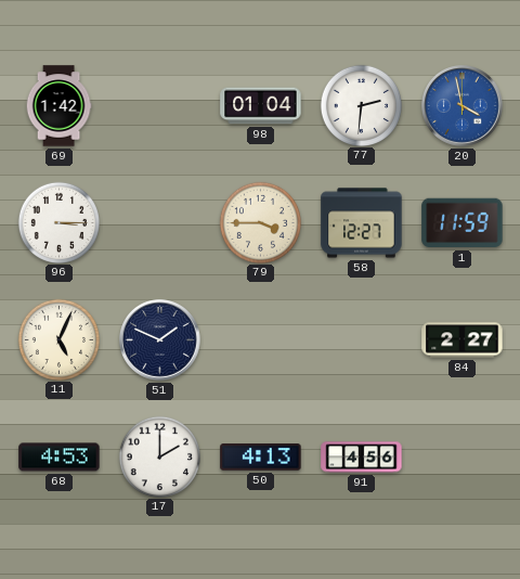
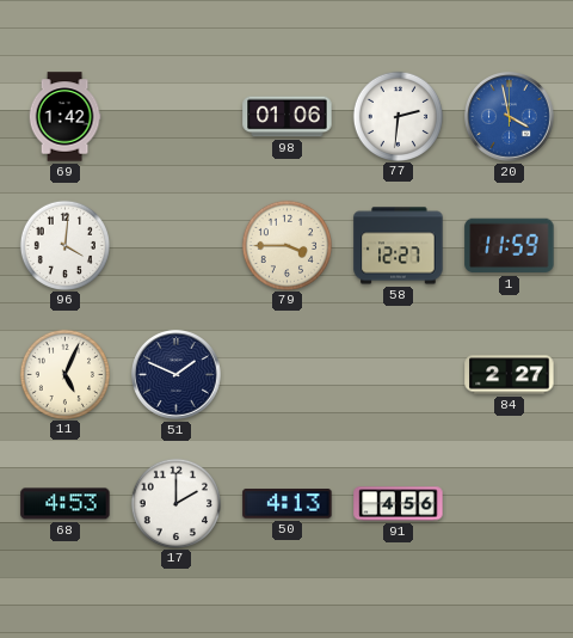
98: 01:04 -> 01:06
96: 3:15 -> 4:01
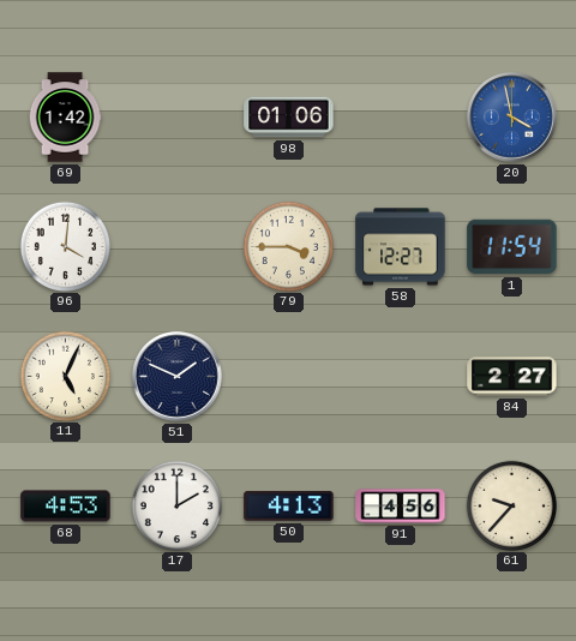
77: 2:31 -> none
1: 11:59 -> 11:54
61: none -> 9:37
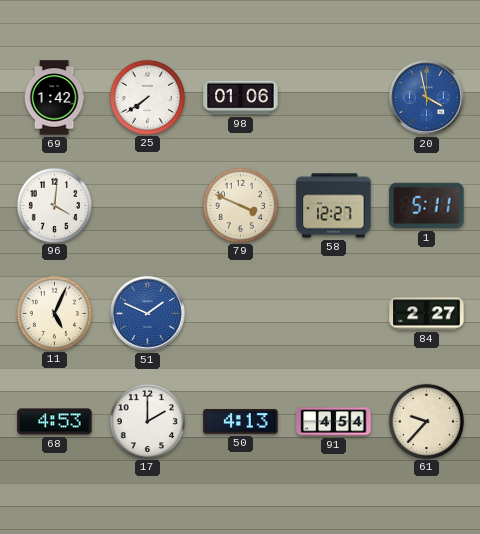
25: none -> 7:39
79: 3:45 -> 3:49
1: 11:54 -> 5:11
51 dial: navy -> blue
91: 4:56 -> 4:54
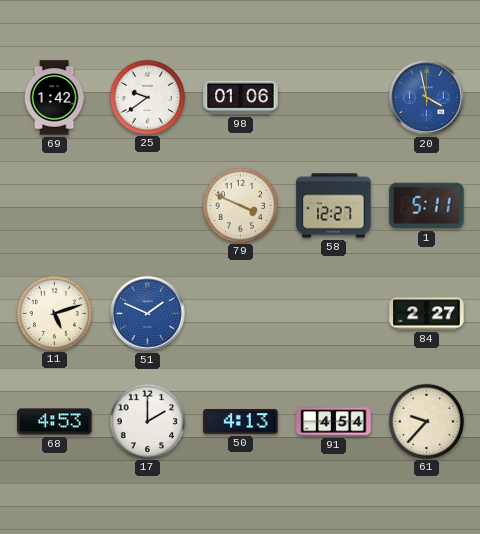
25: 7:39 -> 9:39
96: 4:01 -> none
11: 5:04 -> 5:12
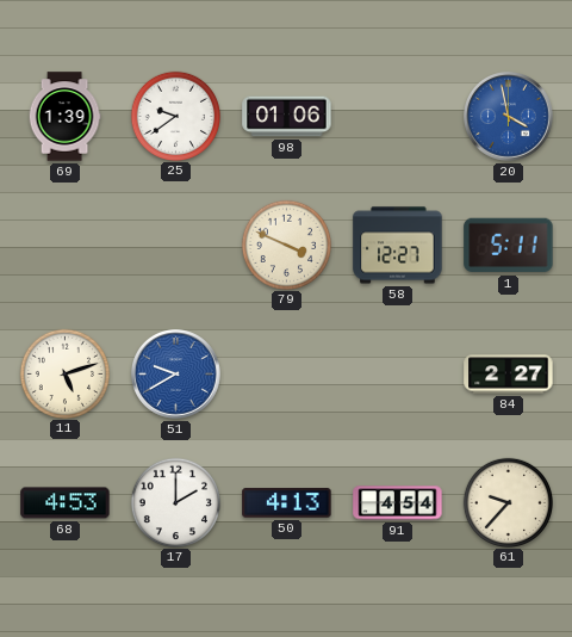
69: 1:42 -> 1:39
51: 1:49 -> 9:40
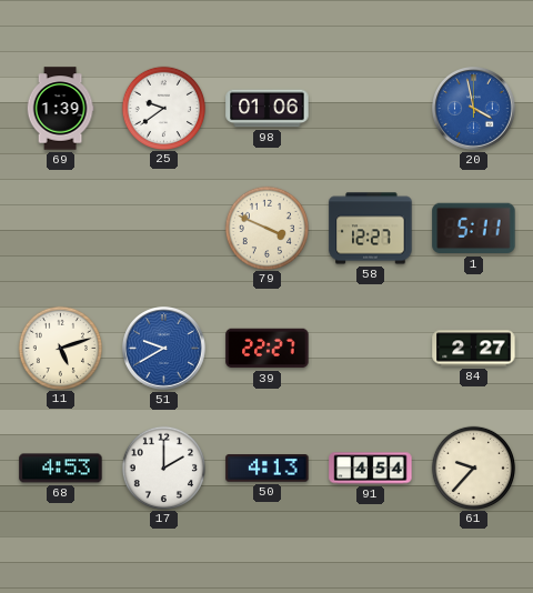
39: none -> 22:27
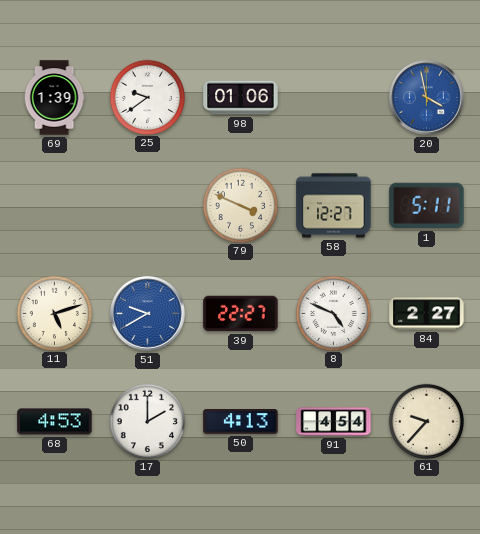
8: none -> 4:49
